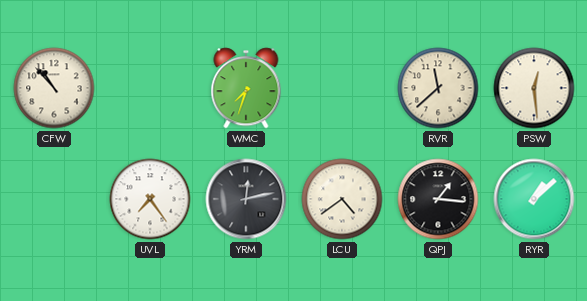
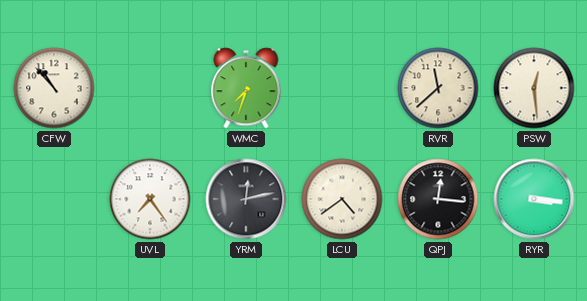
QPJ: 1:16 -> 12:16
RYR: 1:08 -> 3:16
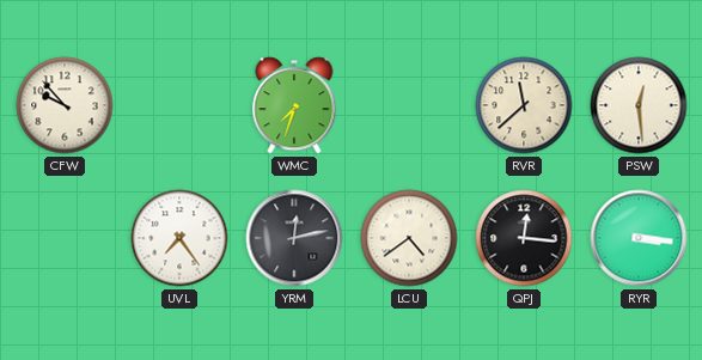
CFW: 10:53 -> 9:53
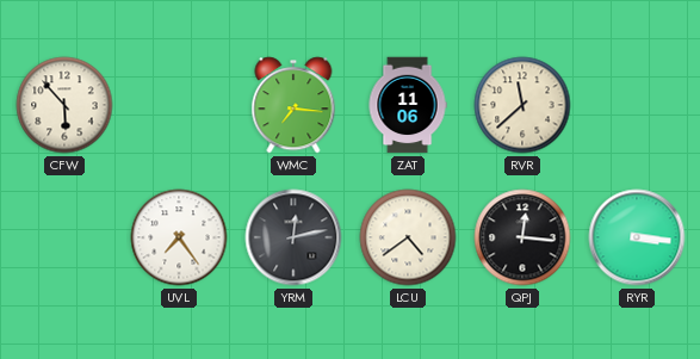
CFW: 9:53 -> 5:53
WMC: 7:33 -> 7:16
ZAT: none -> 11:06
PSW: 12:29 -> none
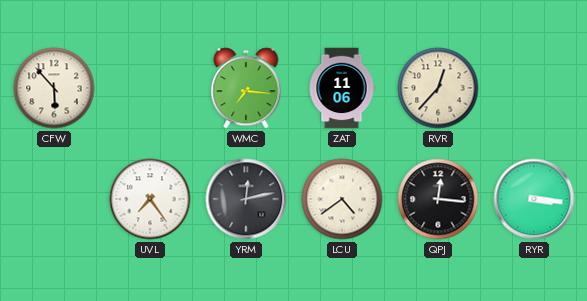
RVR: 11:38 -> 12:37
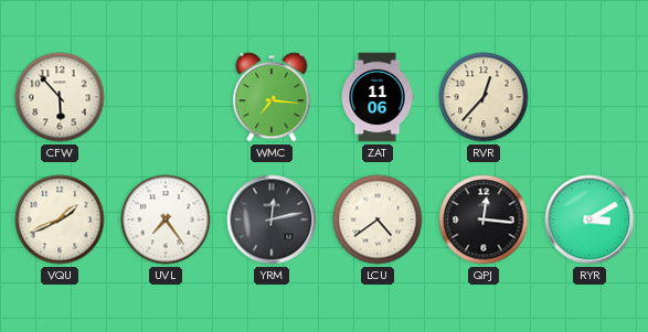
VQU: none -> 1:41
RYR: 3:16 -> 3:10
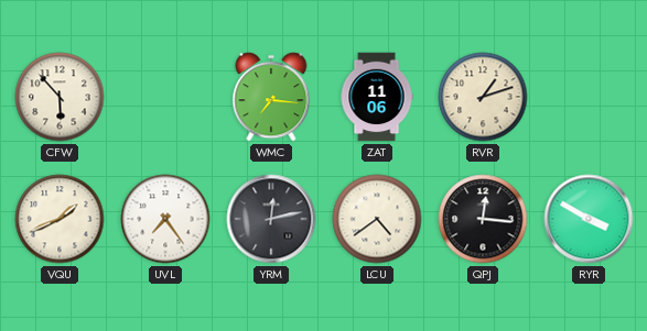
RVR: 12:37 -> 1:12
RYR: 3:10 -> 3:50
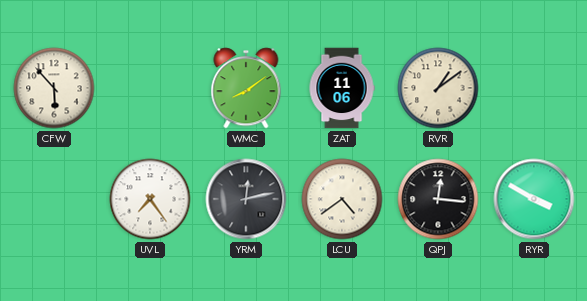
WMC: 7:16 -> 8:09
RVR: 1:12 -> 1:09
VQU: 1:41 -> none
